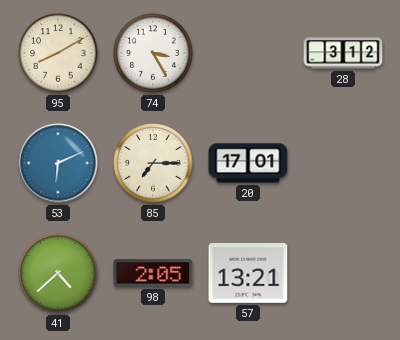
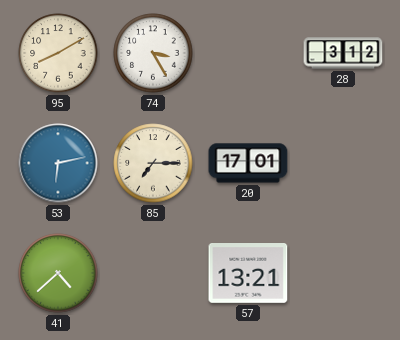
53: 6:11 -> 6:13
98: 2:05 -> none
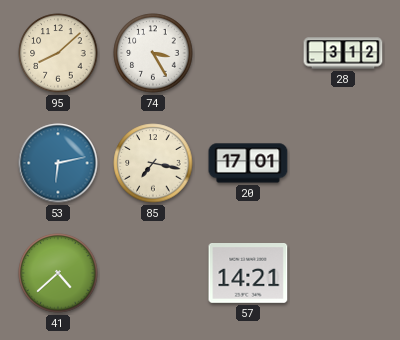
95: 8:10 -> 8:08
85: 7:15 -> 7:17
57: 13:21 -> 14:21
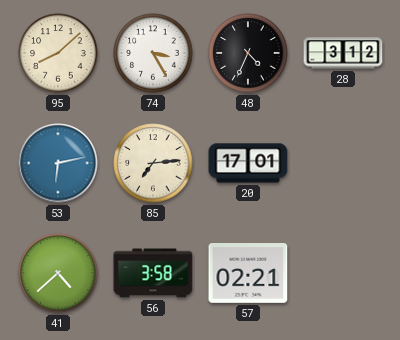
48: none -> 4:34
85: 7:17 -> 7:14
56: none -> 3:58
57: 14:21 -> 02:21
